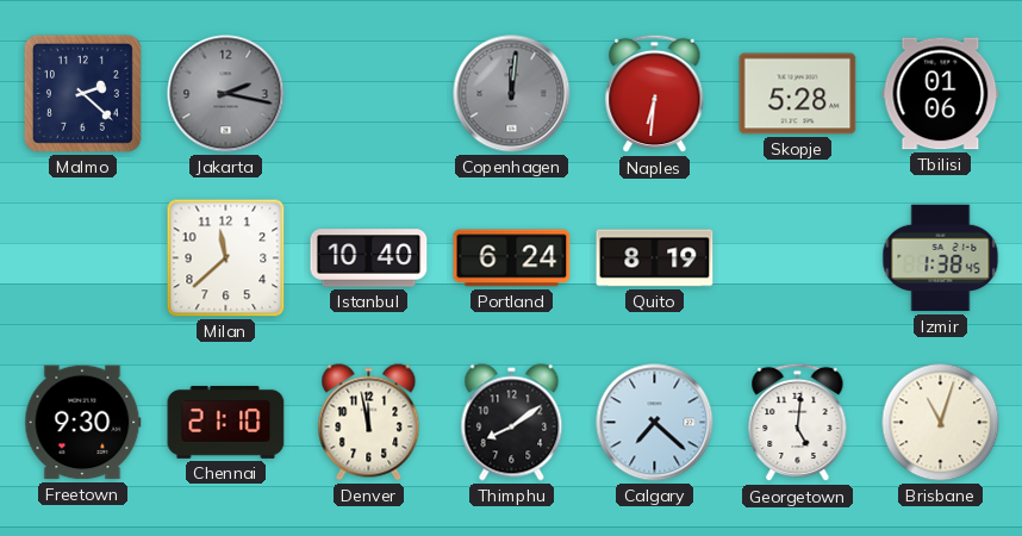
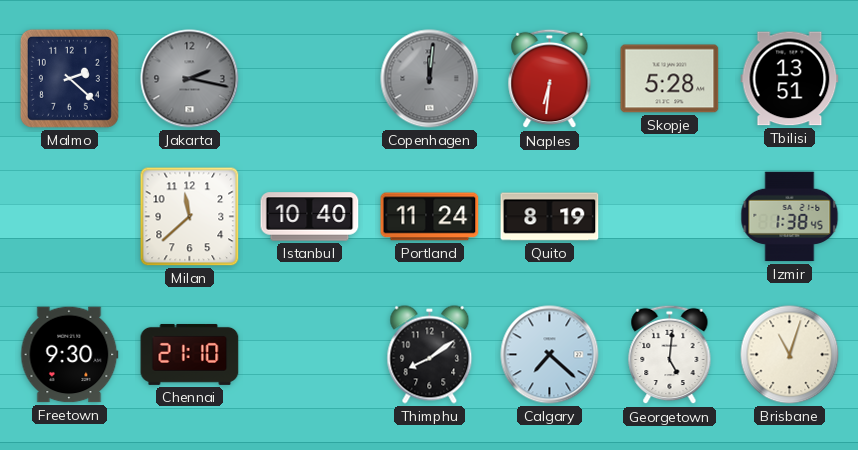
Tbilisi: 01:06 -> 13:51
Portland: 6:24 -> 11:24
Denver: 11:58 -> none
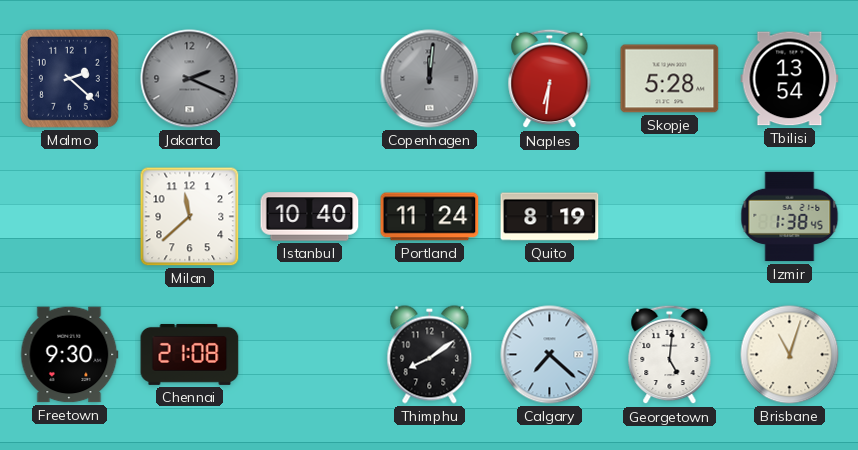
Jakarta: 2:17 -> 2:19
Tbilisi: 13:51 -> 13:54
Chennai: 21:10 -> 21:08
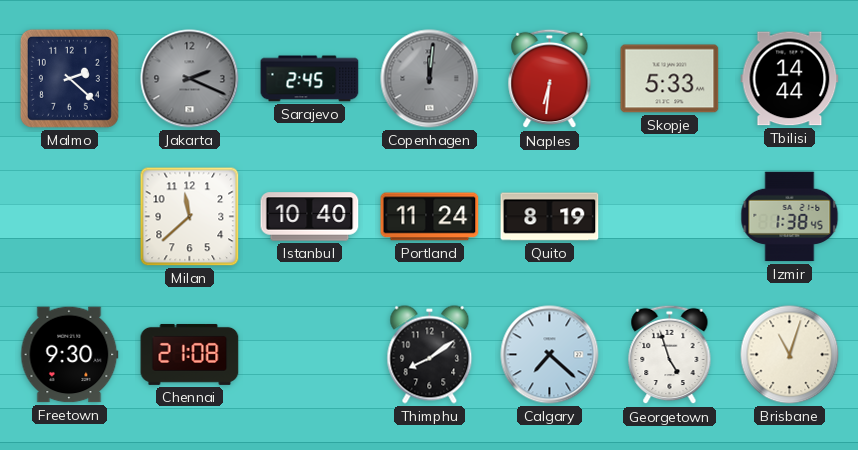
Sarajevo: none -> 2:45
Skopje: 5:28 -> 5:33
Tbilisi: 13:54 -> 14:44
Georgetown: 5:01 -> 4:57
